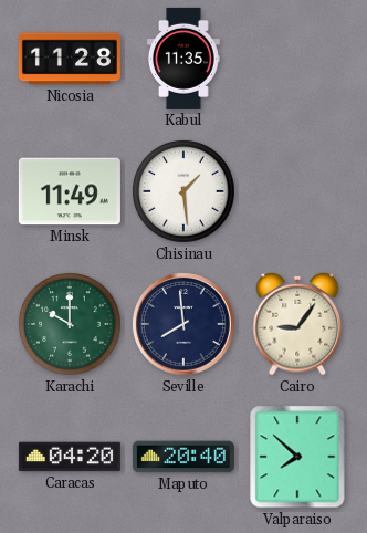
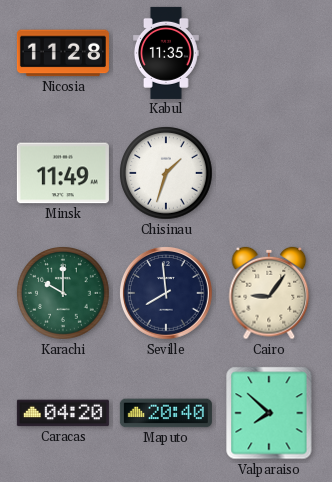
Chisinau: 1:29 -> 1:33
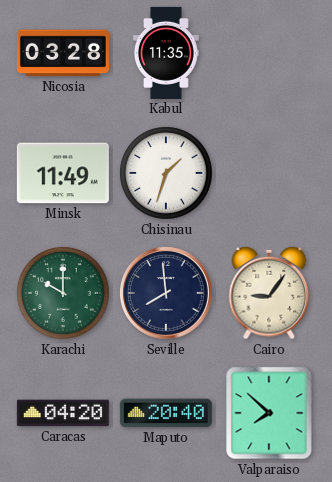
Nicosia: 11:28 -> 03:28
